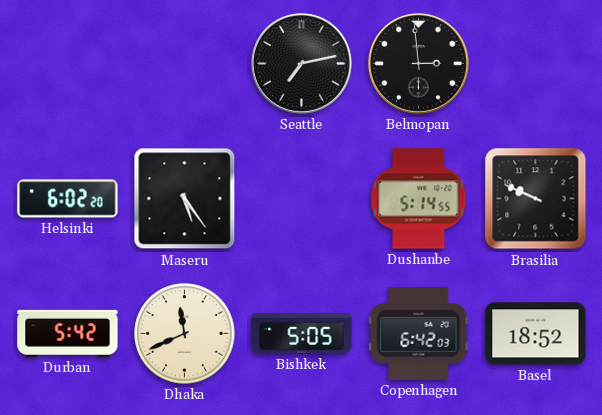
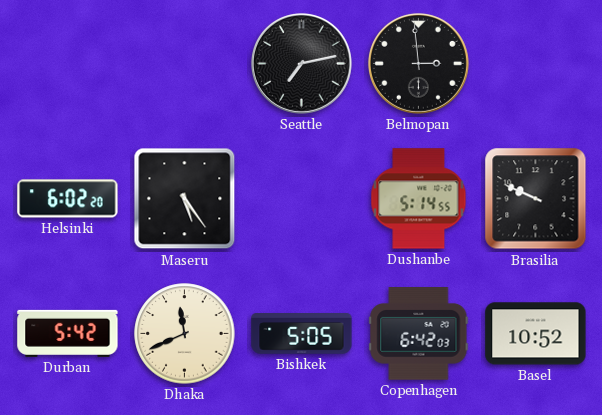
Basel: 18:52 -> 10:52
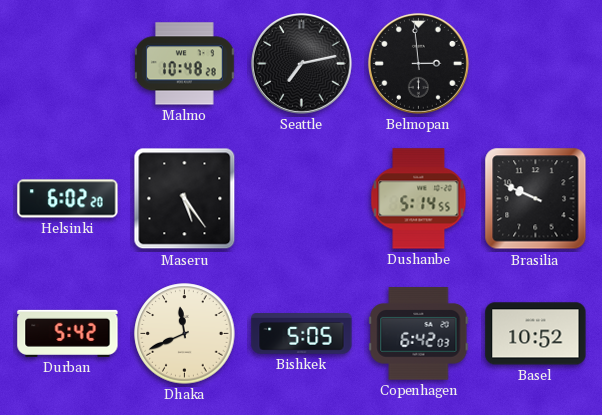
Malmo: none -> 10:48
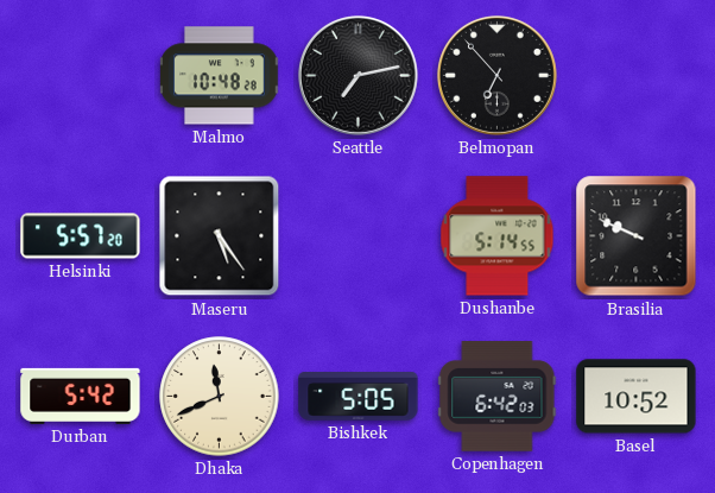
Belmopan: 2:59 -> 6:53
Helsinki: 6:02 -> 5:57
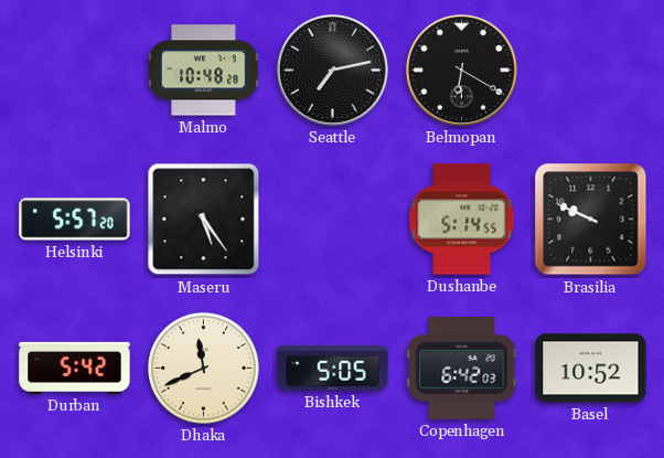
Belmopan: 6:53 -> 6:20
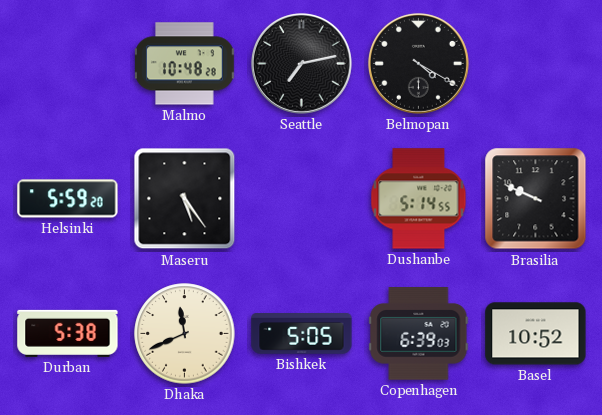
Belmopan: 6:20 -> 4:20
Helsinki: 5:57 -> 5:59
Durban: 5:42 -> 5:38
Copenhagen: 6:42 -> 6:39
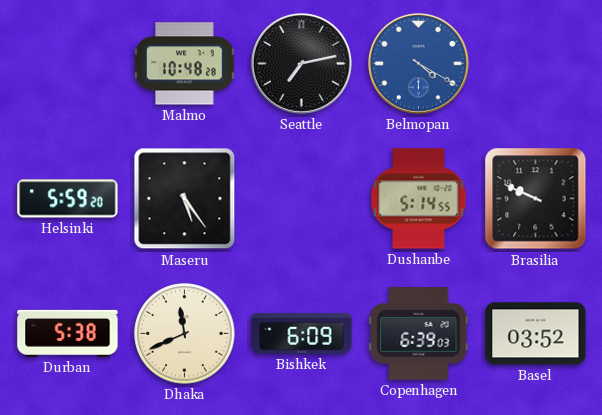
Belmopan dial: black -> blue
Bishkek: 5:05 -> 6:09
Basel: 10:52 -> 03:52
